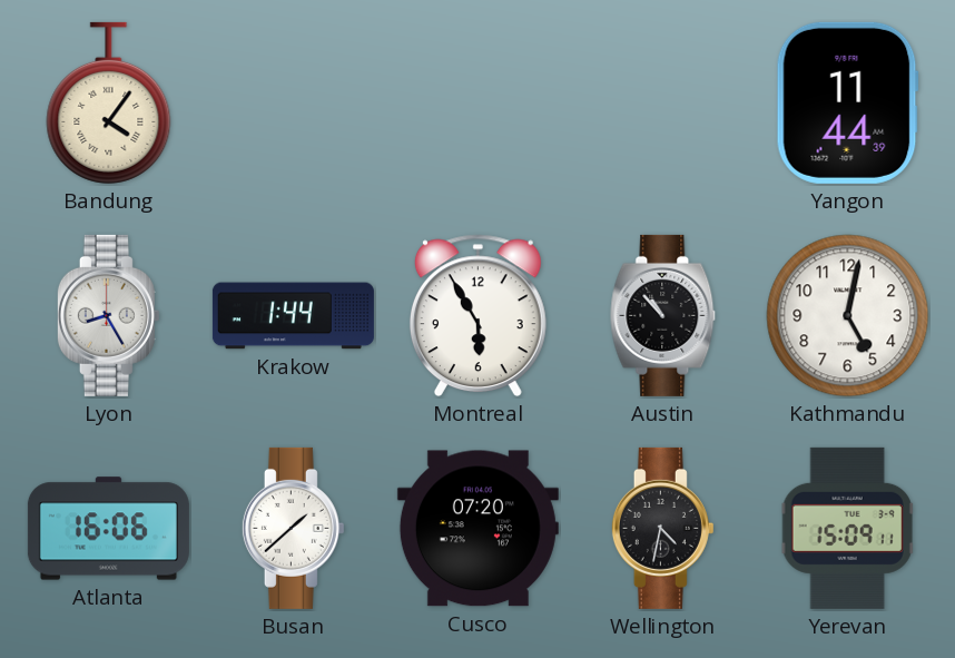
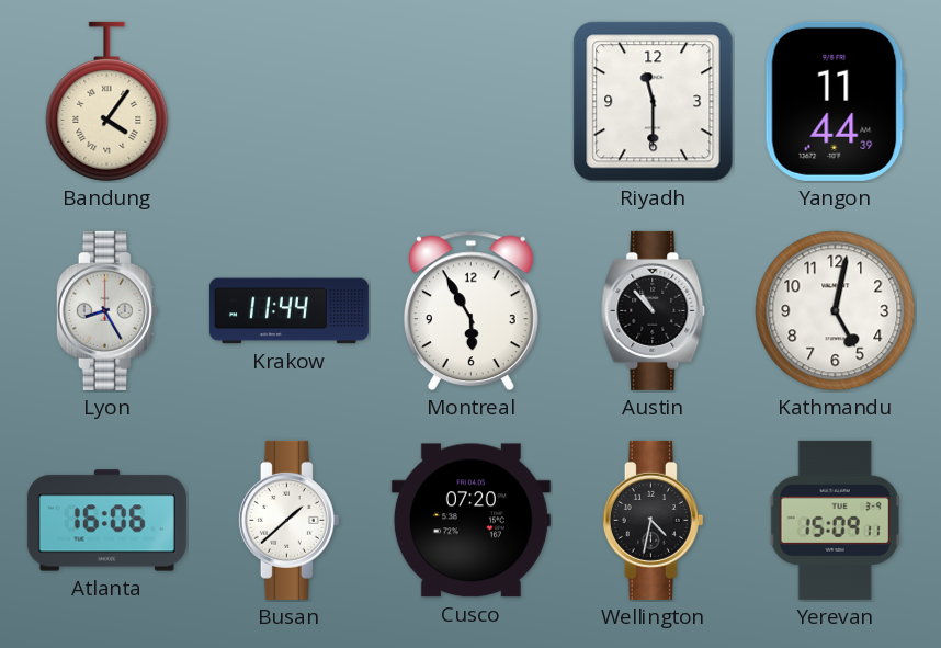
Riyadh: none -> 11:30
Krakow: 1:44 -> 11:44
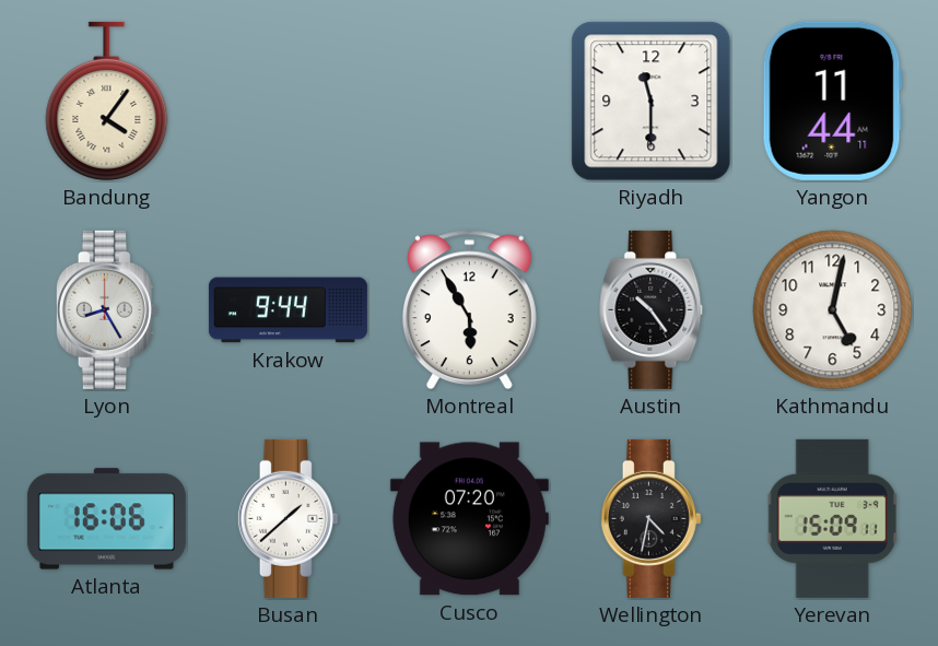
Yangon: 11:44:39 -> 11:44:11
Krakow: 11:44 -> 9:44
Austin: 10:53 -> 10:24
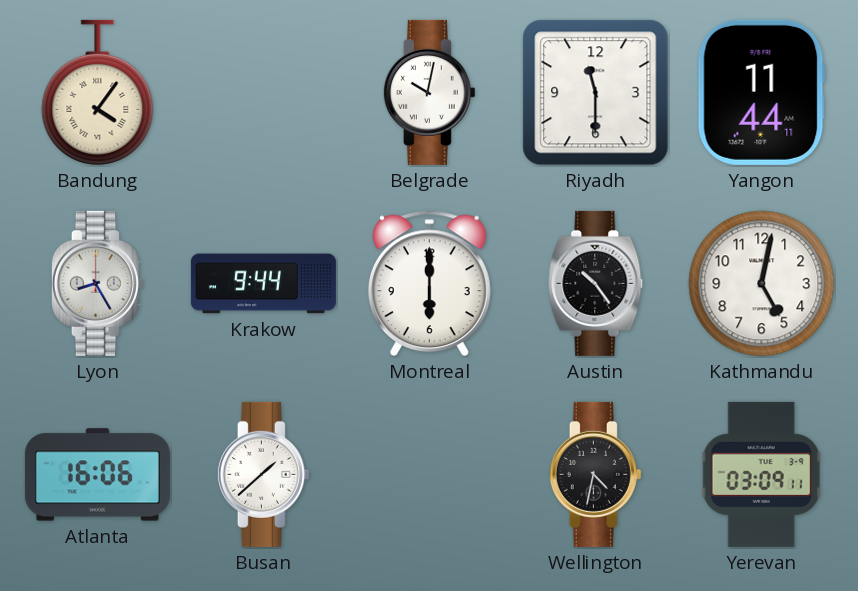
Belgrade: none -> 10:02
Montreal: 5:55 -> 6:00
Cusco: 07:20 -> none
Yerevan: 15:09 -> 03:09
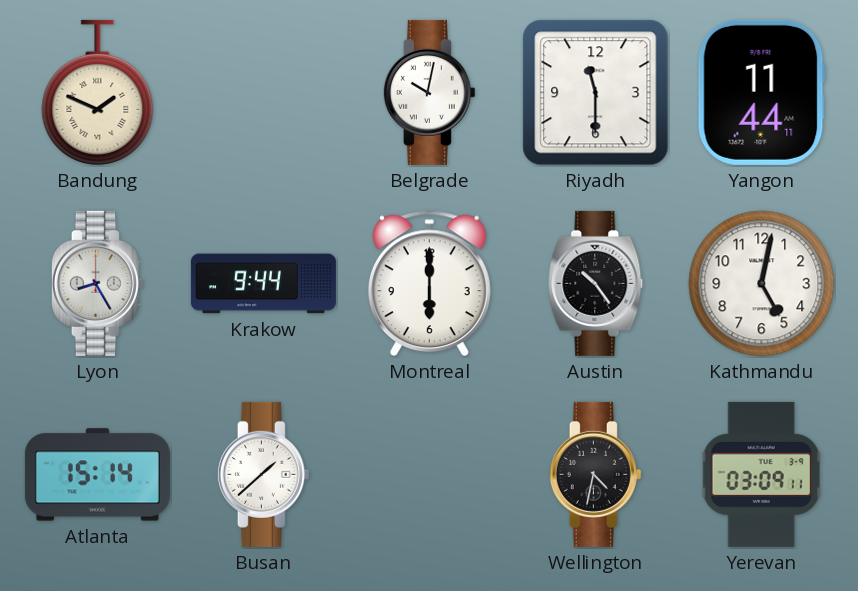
Bandung: 4:06 -> 1:49
Atlanta: 16:06 -> 15:14
